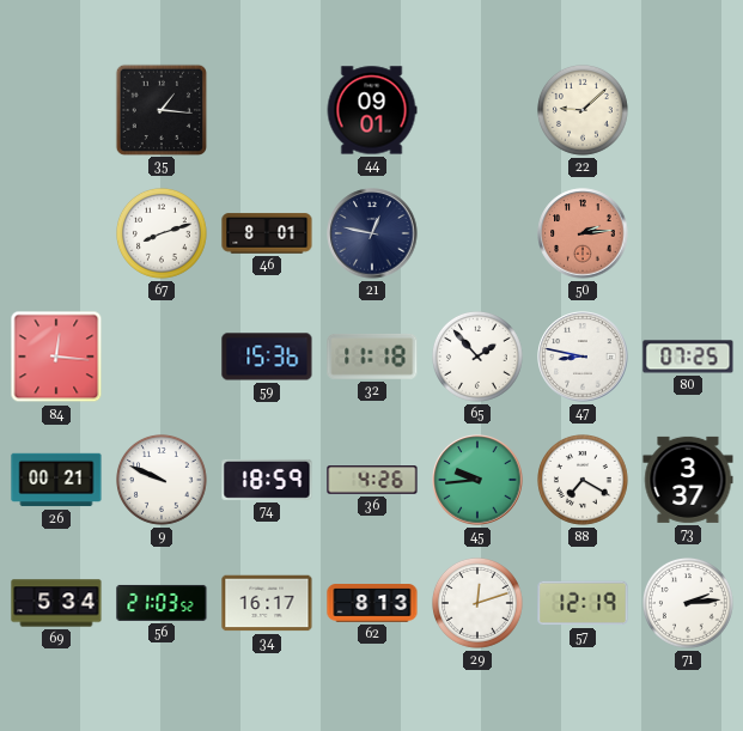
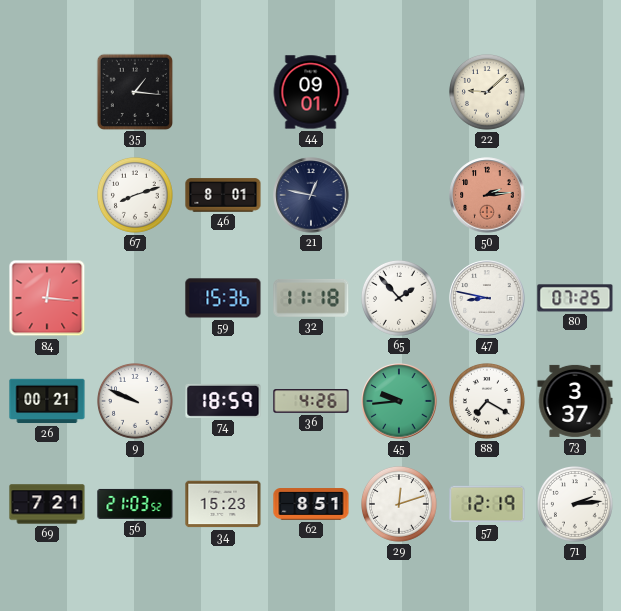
69: 5:34 -> 7:21
34: 16:17 -> 15:23
62: 8:13 -> 8:51
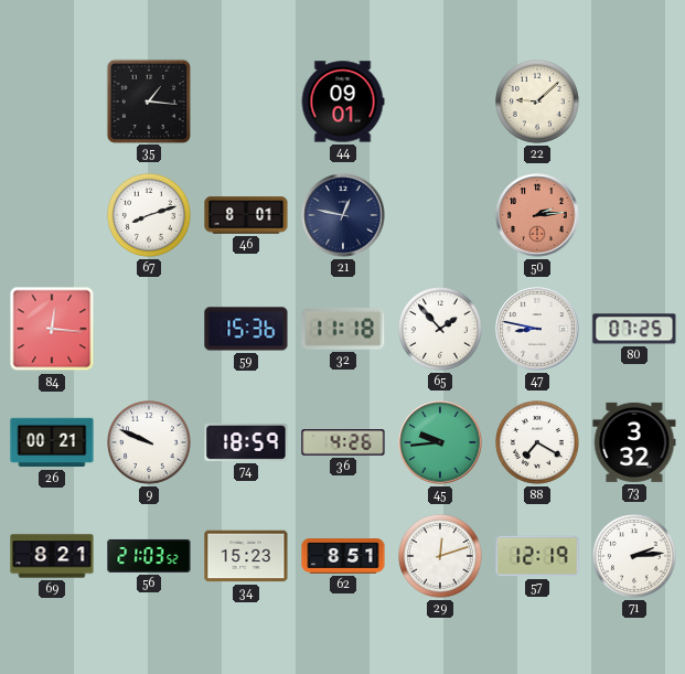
73: 3:37 -> 3:32
69: 7:21 -> 8:21
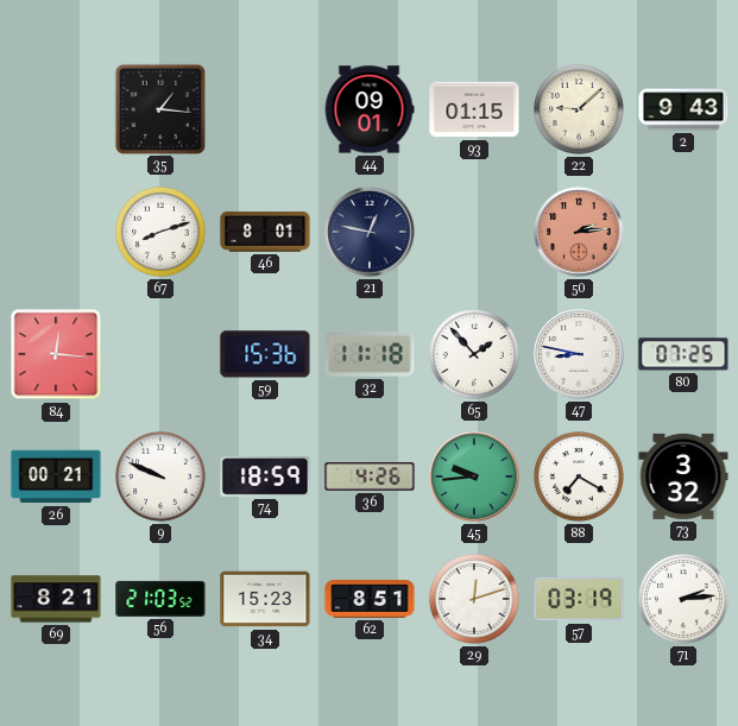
93: none -> 01:15
2: none -> 9:43
57: 12:19 -> 03:19
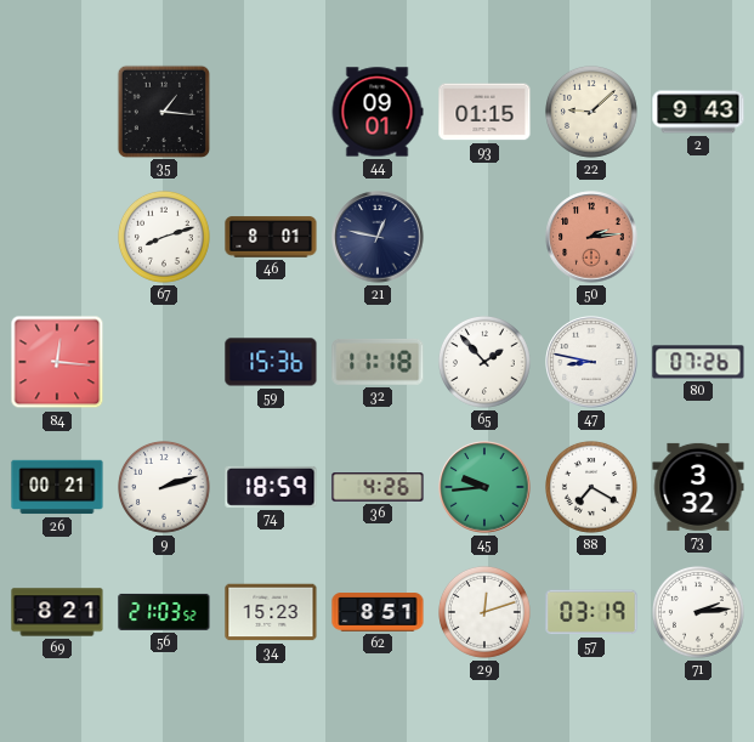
80: 07:25 -> 07:26
9: 9:49 -> 2:12
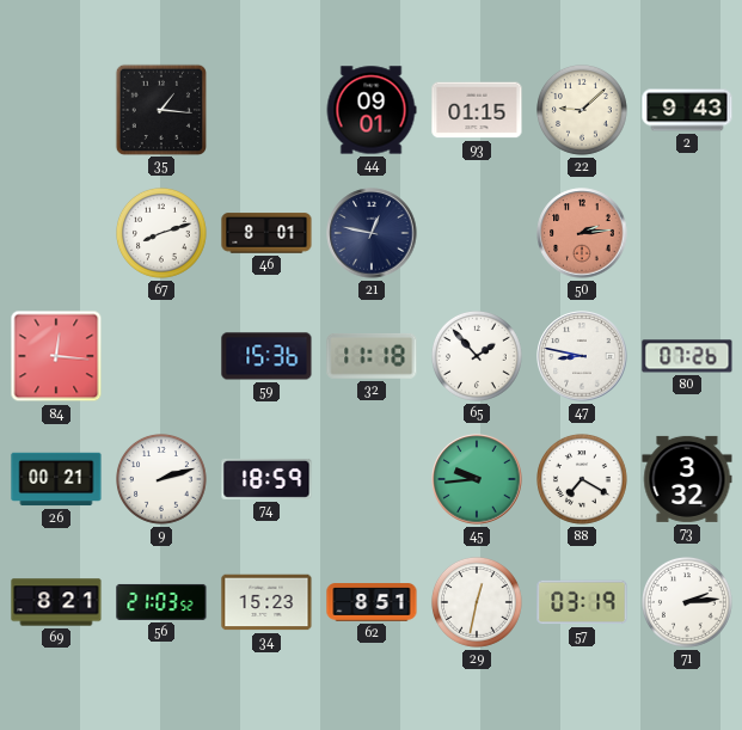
36: 4:26 -> none
29: 12:12 -> 12:32
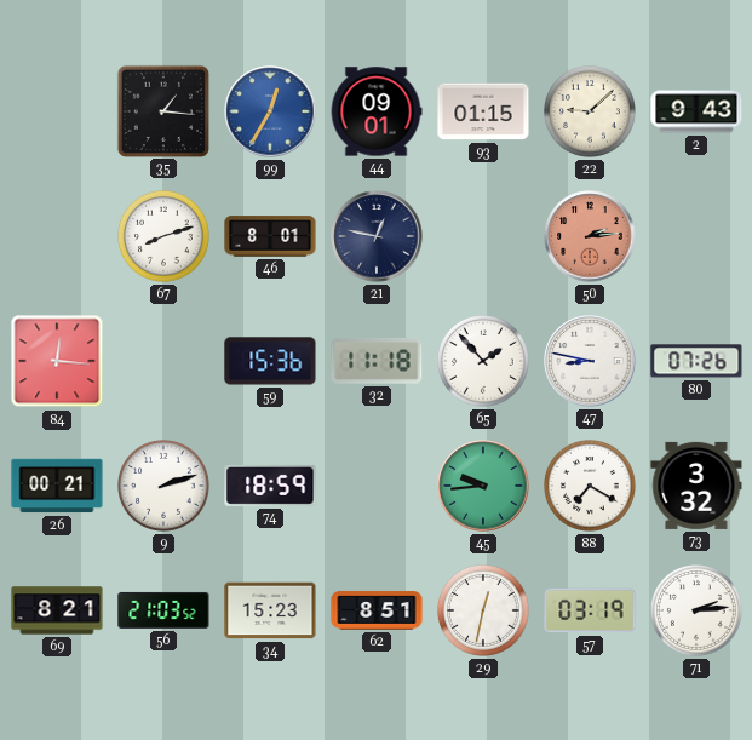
99: none -> 12:35
